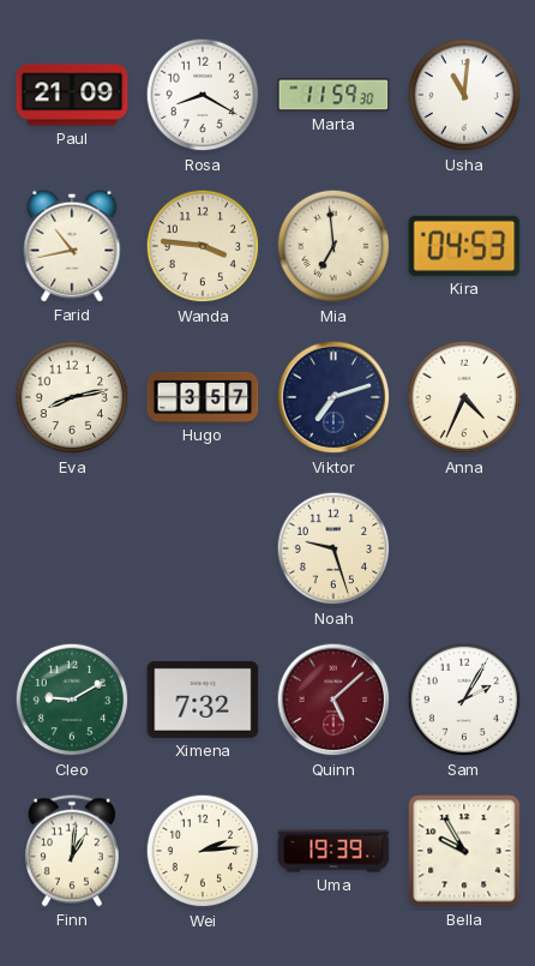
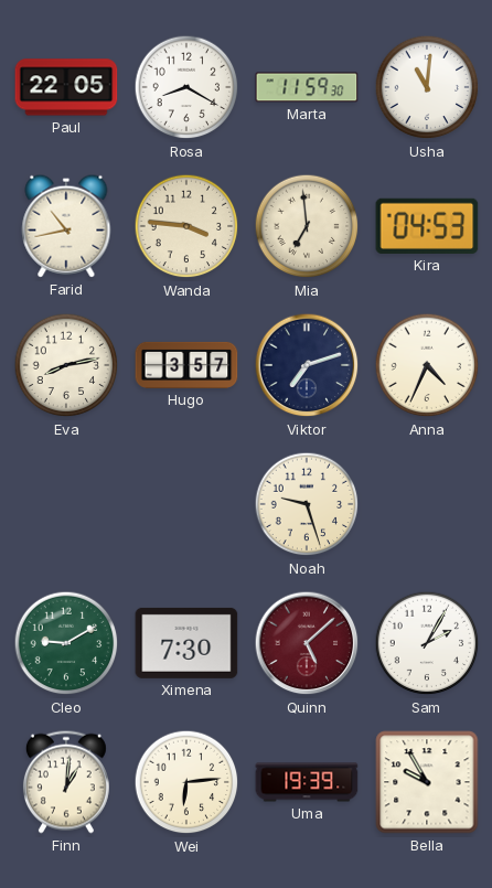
Paul: 21:09 -> 22:05
Ximena: 7:32 -> 7:30
Wei: 2:14 -> 6:14
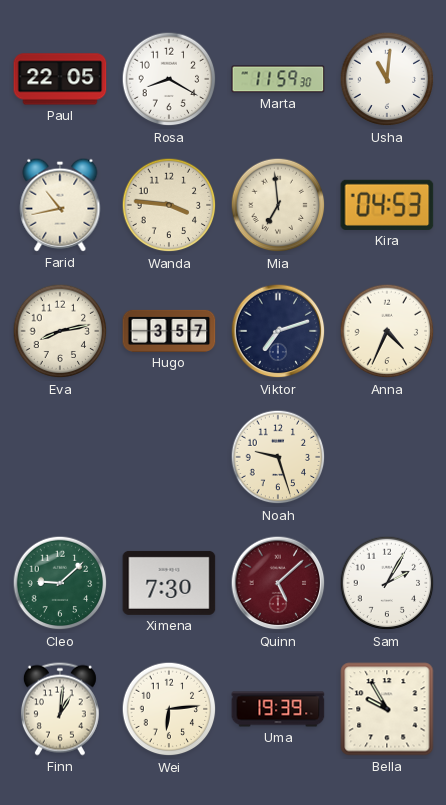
Cleo: 9:10 -> 9:08
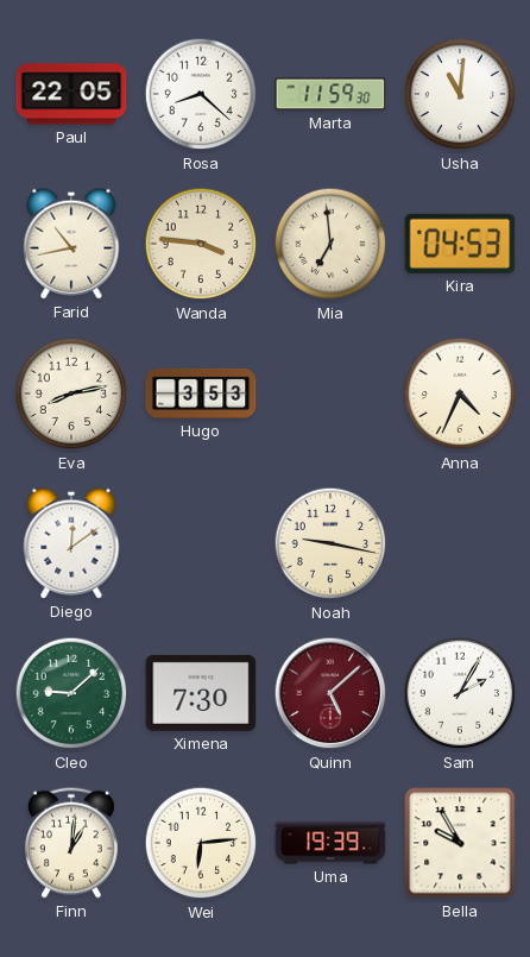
Rosa: 8:20 -> 8:22
Hugo: 3:57 -> 3:53
Viktor: 7:12 -> none
Diego: none -> 12:09
Noah: 9:27 -> 9:17
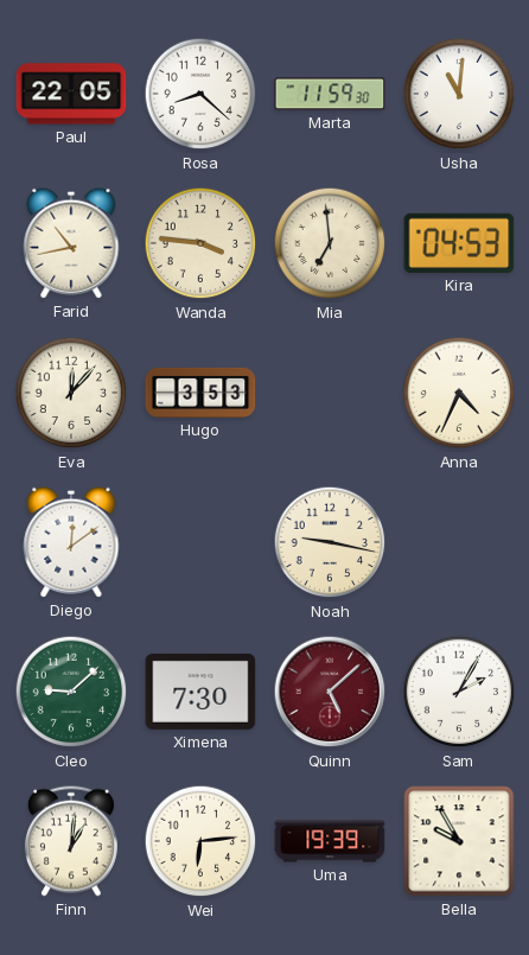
Eva: 8:13 -> 12:07
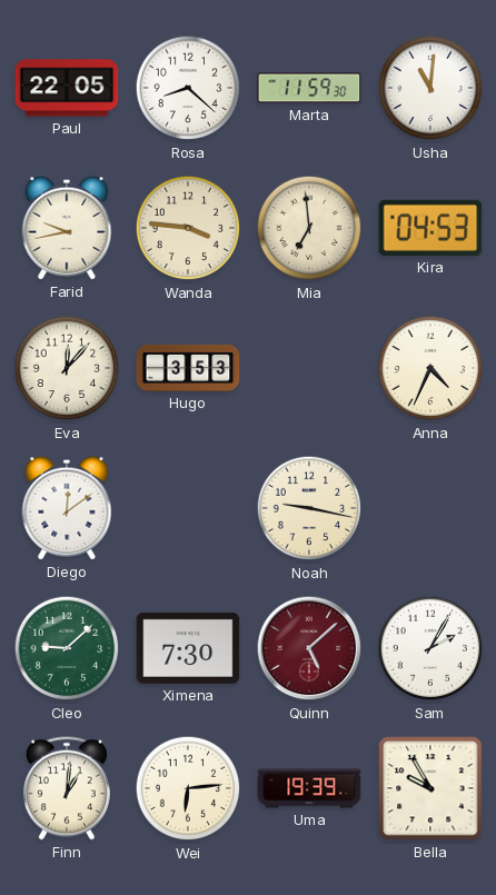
Farid: 10:43 -> 9:43
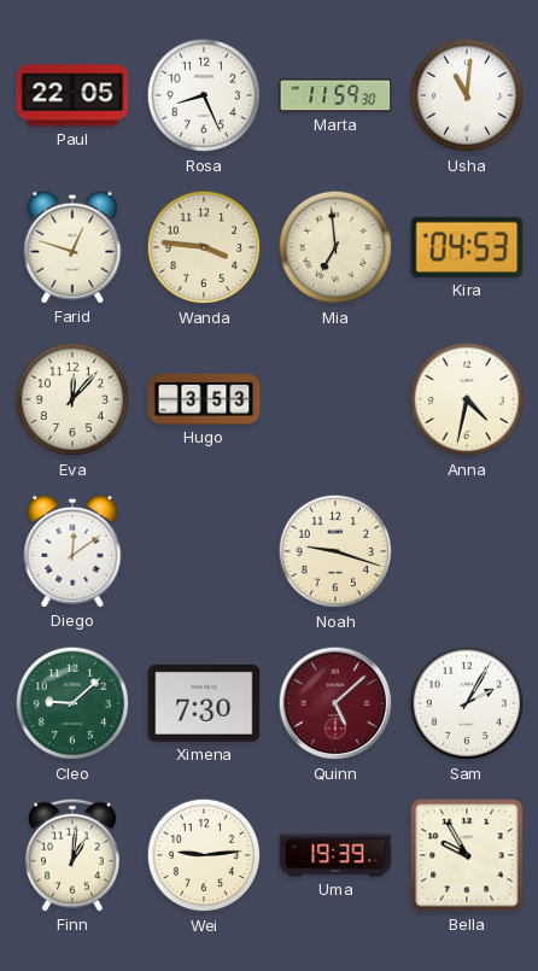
Rosa: 8:22 -> 8:26
Farid: 9:43 -> 12:48
Anna: 4:34 -> 4:32
Noah: 9:17 -> 9:18
Wei: 6:14 -> 9:14
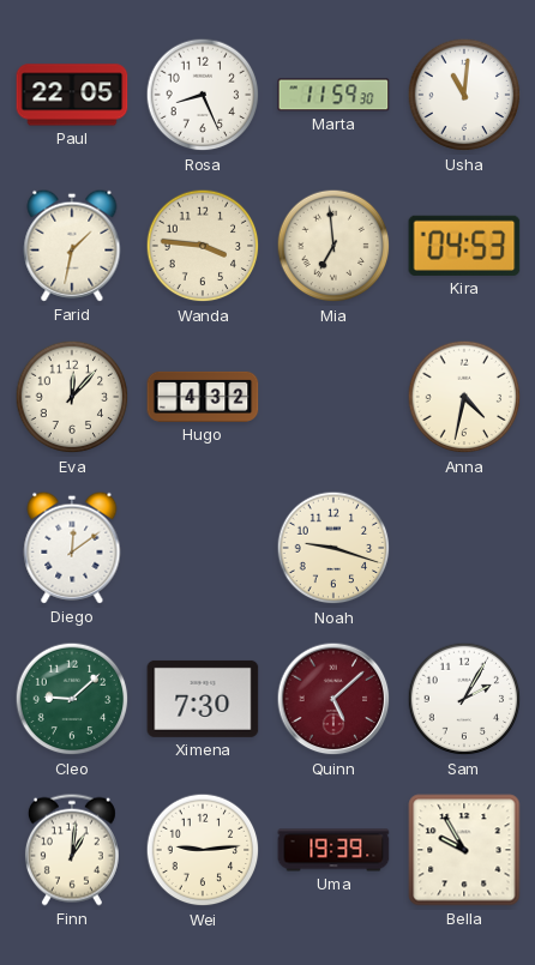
Farid: 12:48 -> 1:32
Hugo: 3:53 -> 4:32
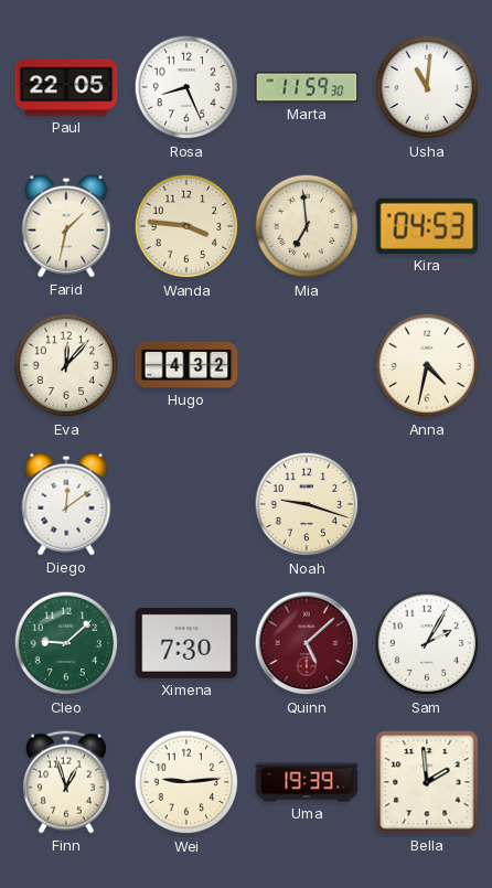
Finn: 1:01 -> 12:57
Bella: 9:55 -> 1:59
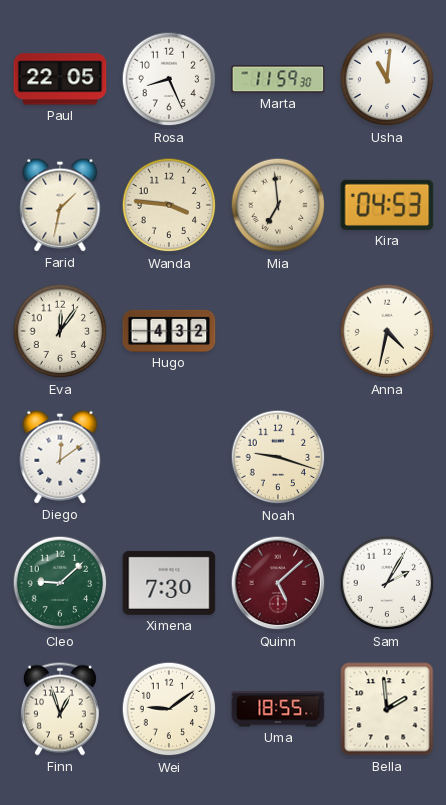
Eva: 12:07 -> 12:06
Wei: 9:14 -> 9:09
Uma: 19:39 -> 18:55
